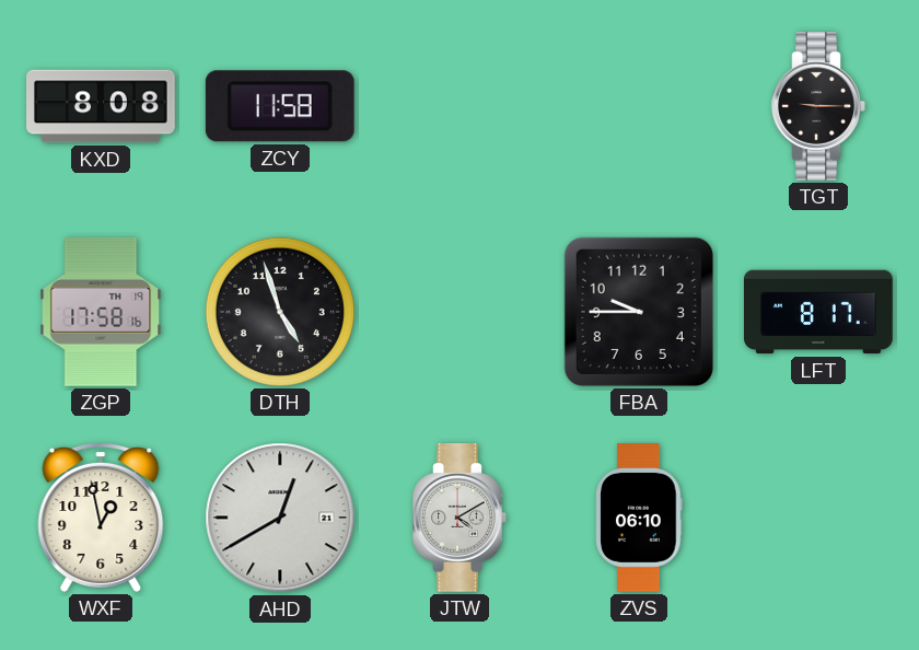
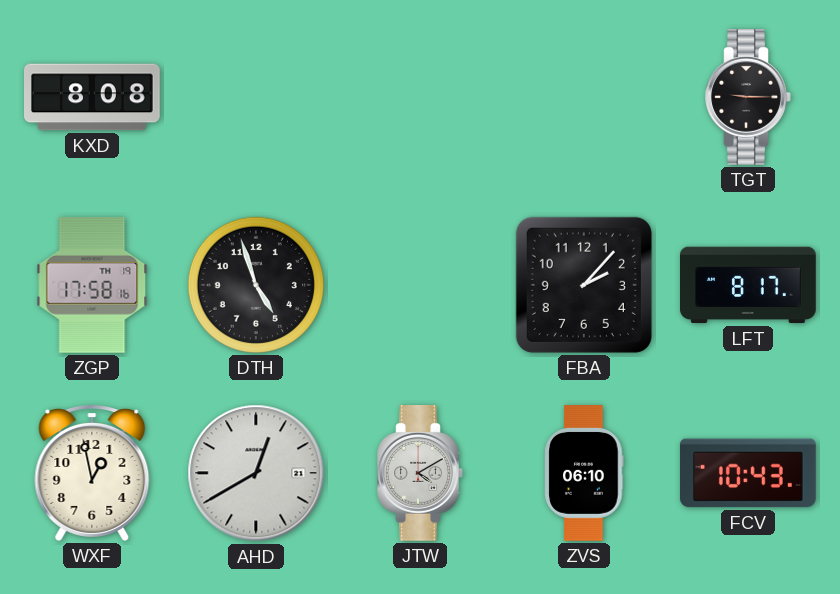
ZCY: 11:58 -> none
FBA: 9:45 -> 2:07
FCV: none -> 10:43
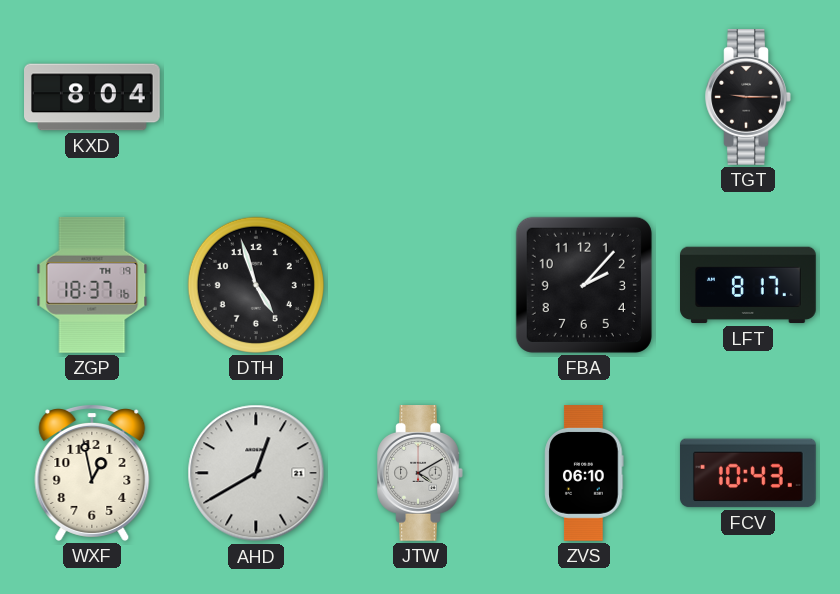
KXD: 8:08 -> 8:04
ZGP: 17:58 -> 18:37
